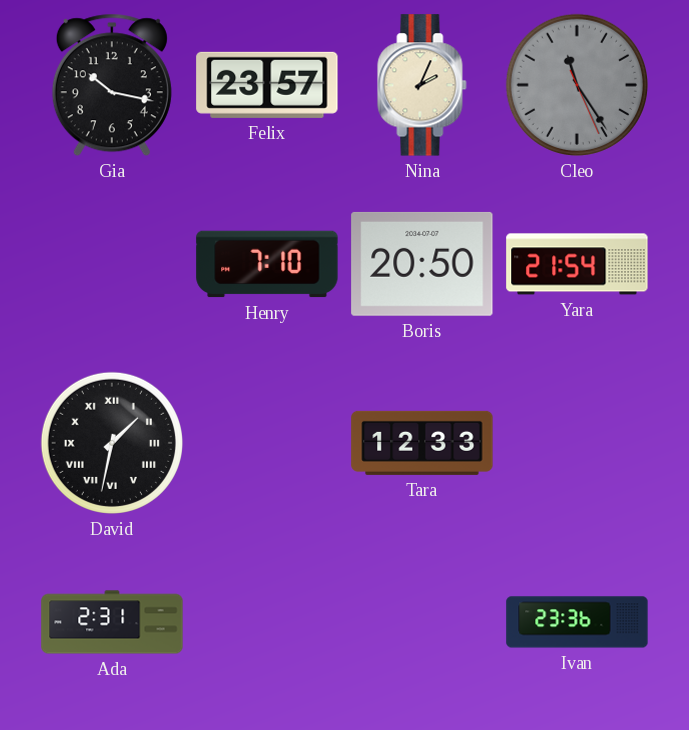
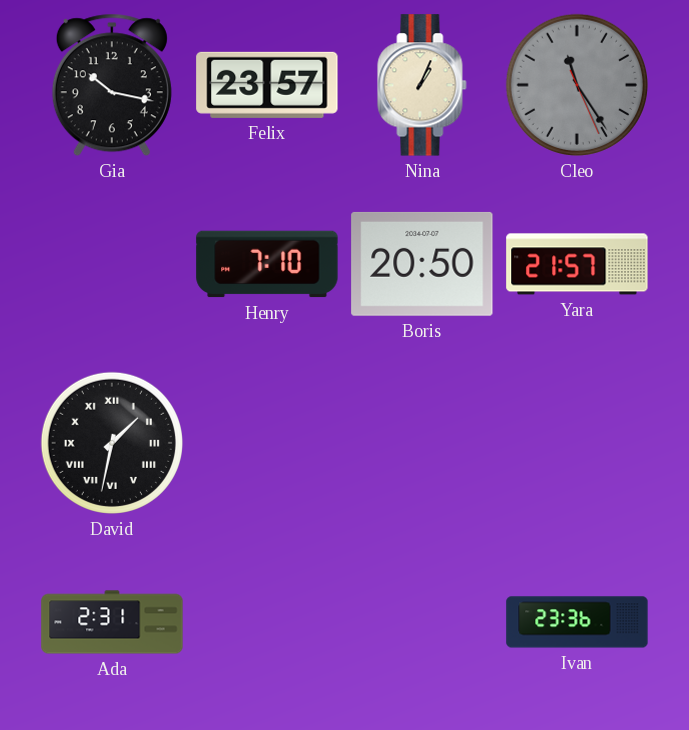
Nina: 2:04 -> 1:04
Yara: 21:54 -> 21:57
Tara: 12:33 -> none
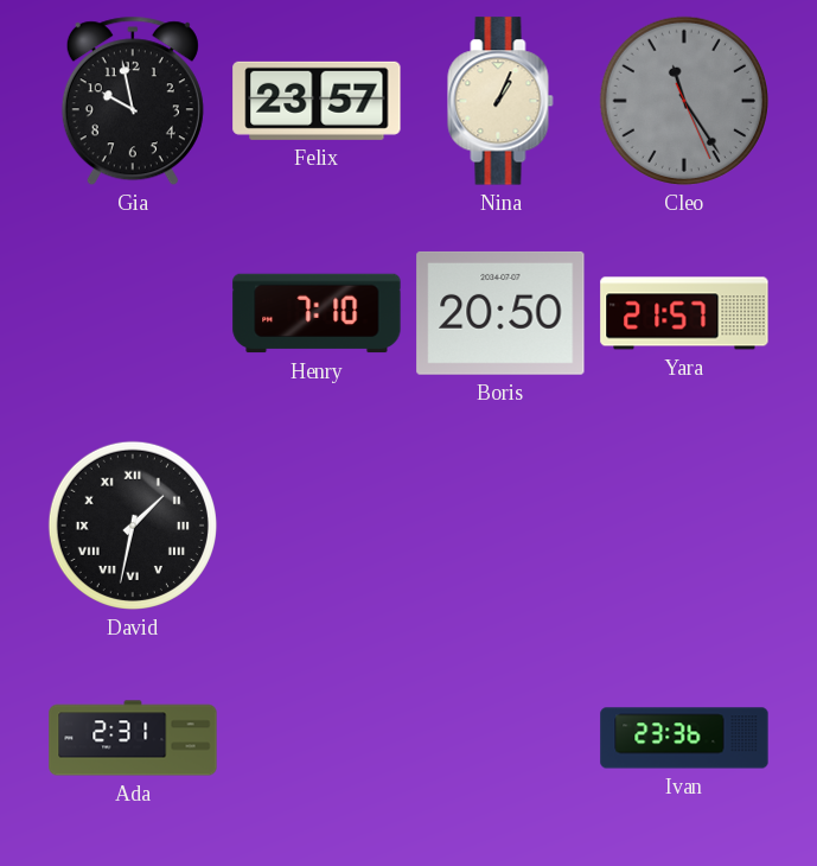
Gia: 10:17 -> 9:58
